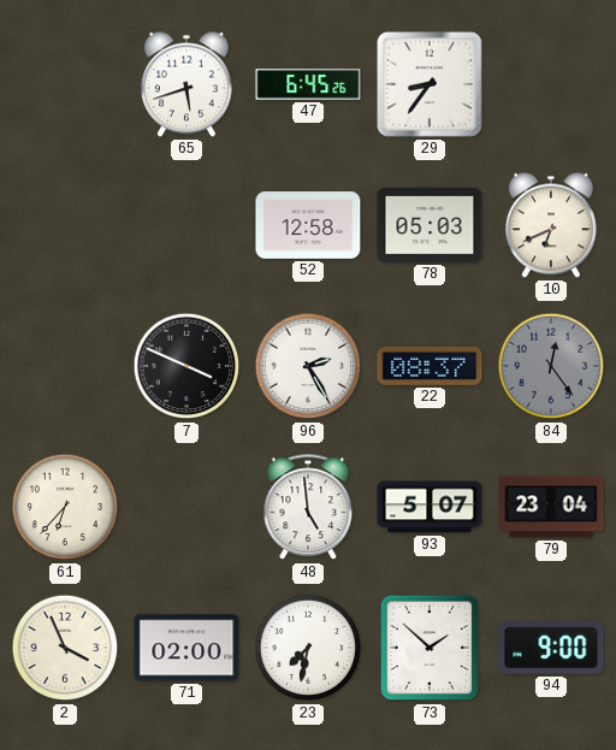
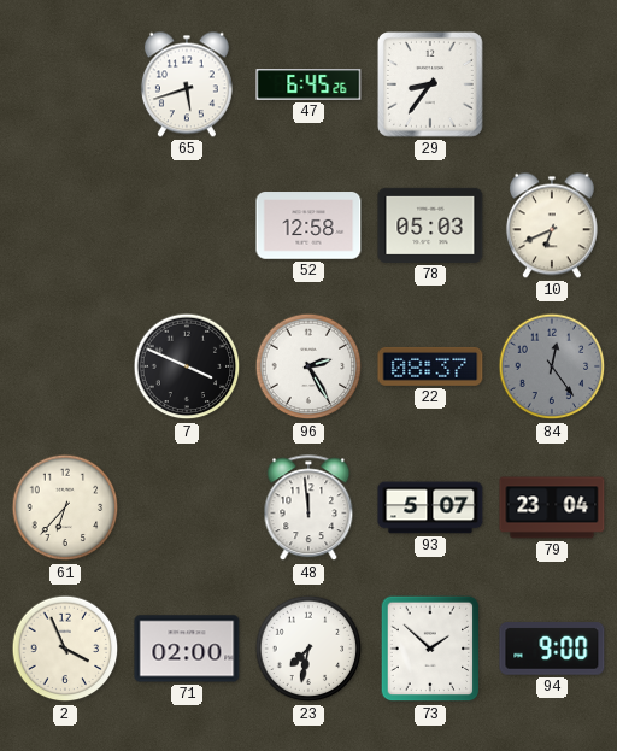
48: 4:59 -> 11:59
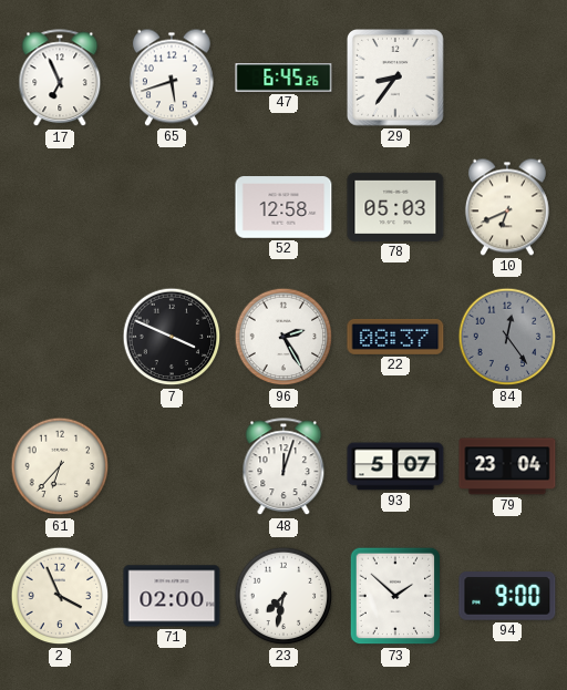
17: none -> 6:56
48: 11:59 -> 12:03
